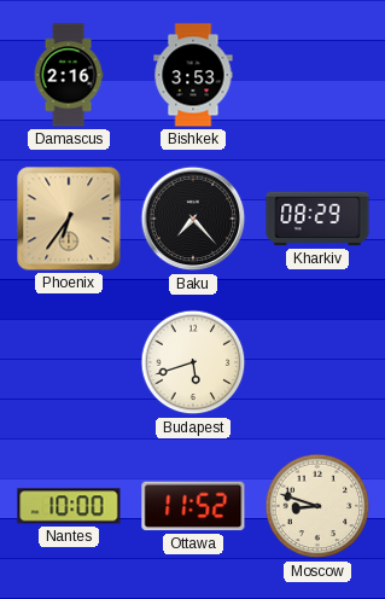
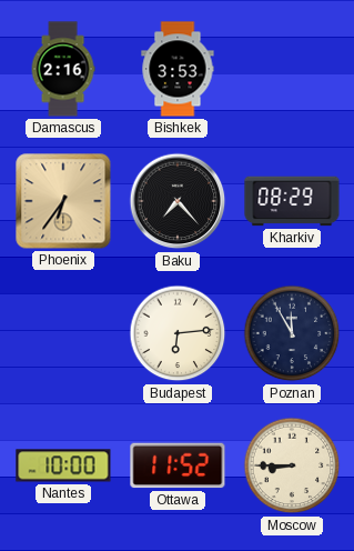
Budapest: 5:42 -> 6:14
Poznan: none -> 11:55
Moscow: 8:48 -> 8:45
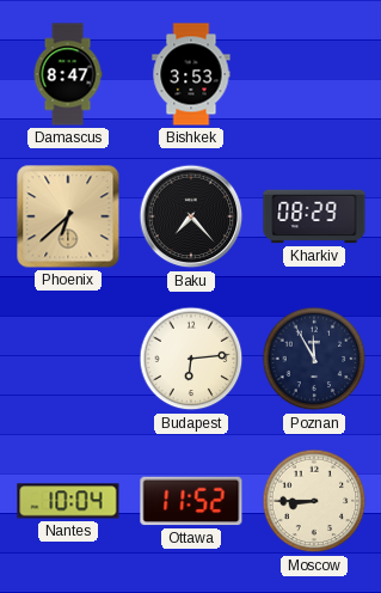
Damascus: 2:16 -> 8:47
Phoenix: 6:36 -> 6:38
Nantes: 10:00 -> 10:04
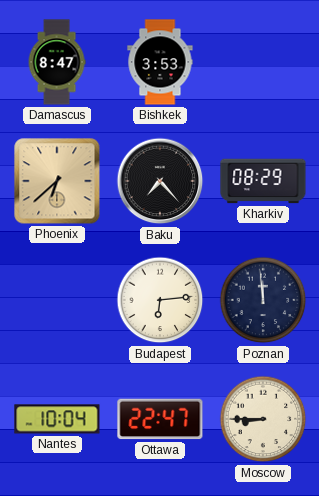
Poznan: 11:55 -> 11:59
Ottawa: 11:52 -> 22:47
